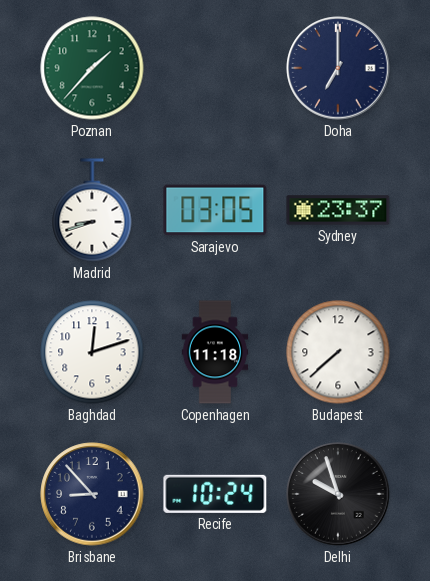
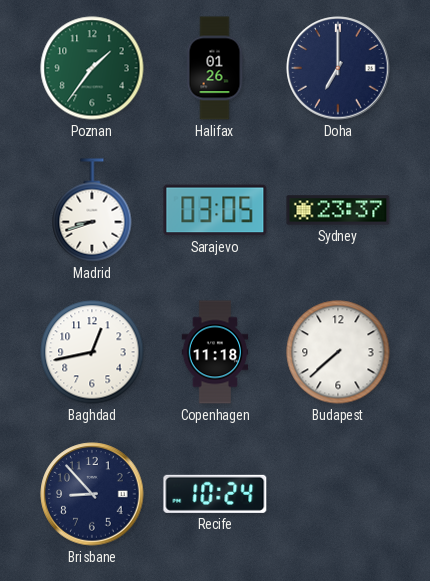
Poznan: 1:37 -> 1:36
Halifax: none -> 01:26
Baghdad: 12:12 -> 12:43
Delhi: 9:57 -> none
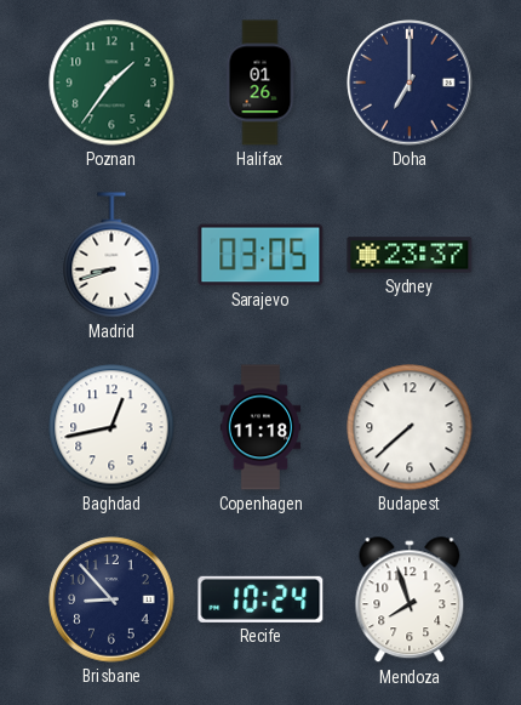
Mendoza: none -> 7:57
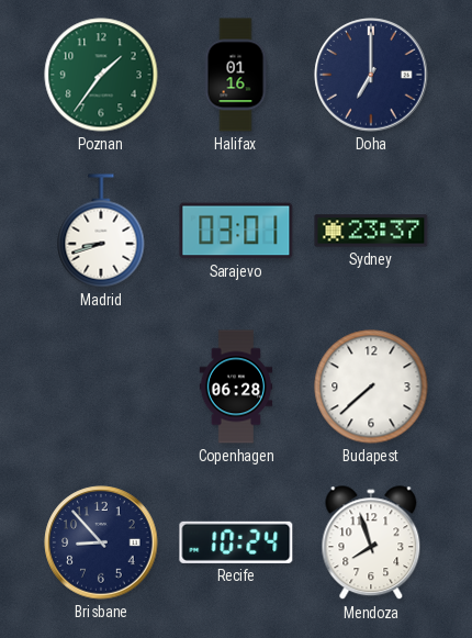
Halifax: 01:26 -> 01:16
Sarajevo: 03:05 -> 03:01
Baghdad: 12:43 -> none
Copenhagen: 11:18 -> 06:28
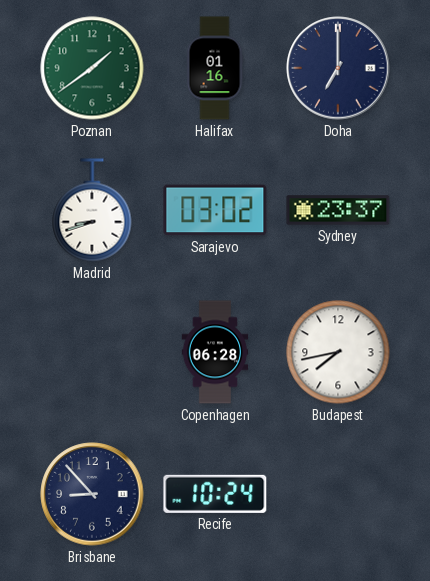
Poznan: 1:36 -> 1:39
Sarajevo: 03:01 -> 03:02
Budapest: 7:38 -> 7:43
Mendoza: 7:57 -> none
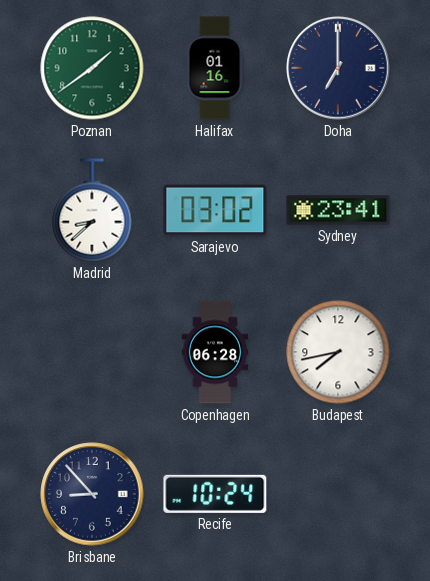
Madrid: 8:42 -> 8:38
Sydney: 23:37 -> 23:41
